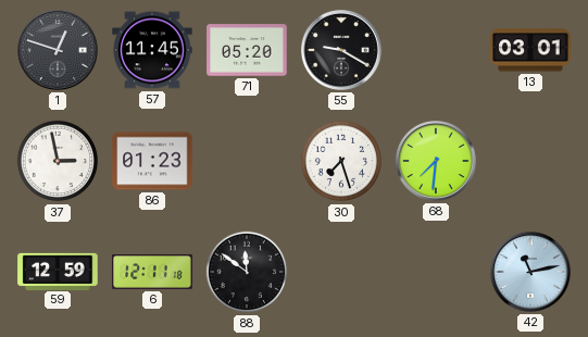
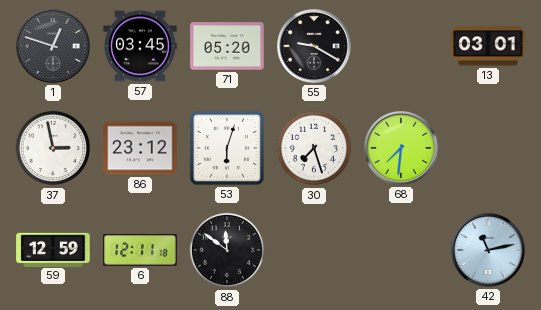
57: 11:45 -> 03:45
86: 01:23 -> 23:12
53: none -> 6:03
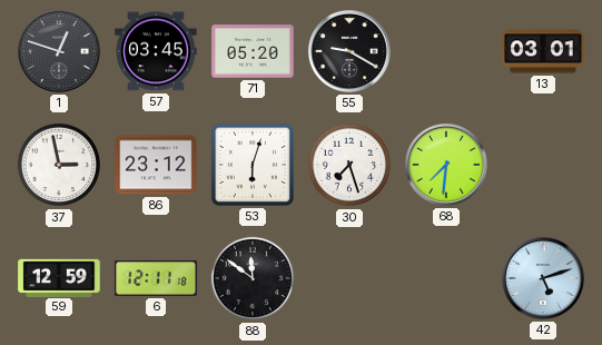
42: 11:13 -> 5:12
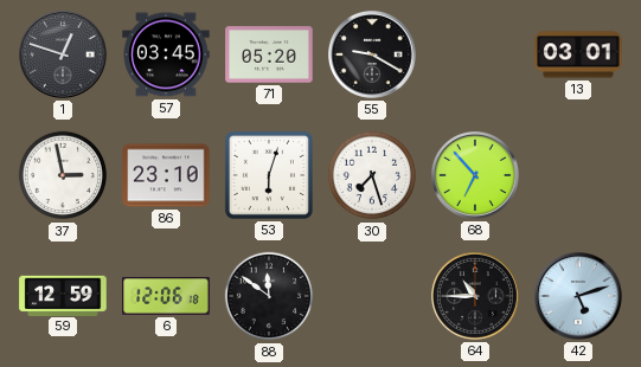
86: 23:12 -> 23:10
68: 7:31 -> 6:53
6: 12:11 -> 12:06
64: none -> 10:45
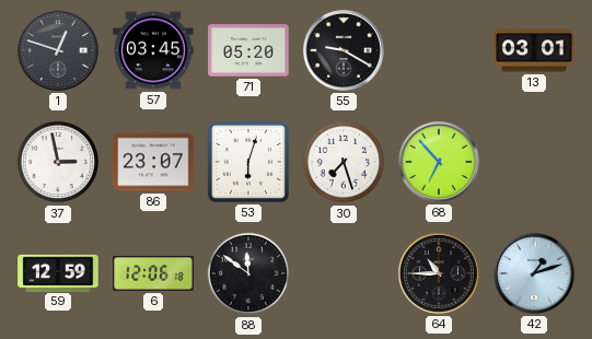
86: 23:10 -> 23:07
42: 5:12 -> 1:12
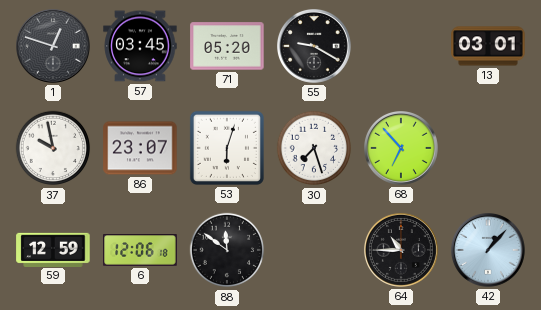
37: 2:58 -> 9:58
42: 1:12 -> 1:07
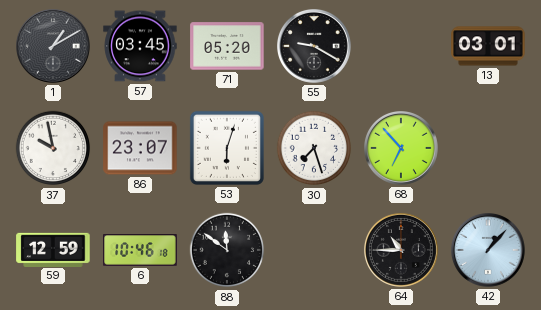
1: 12:48 -> 1:10
6: 12:06 -> 10:46
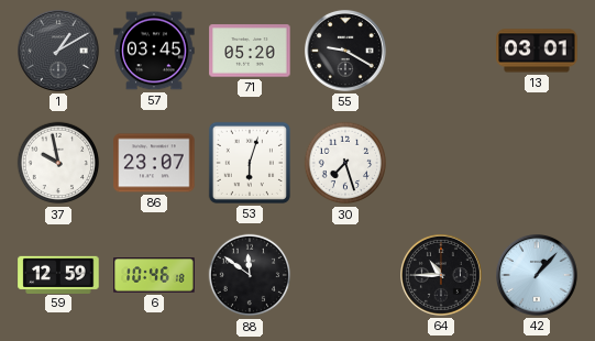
68: 6:53 -> none
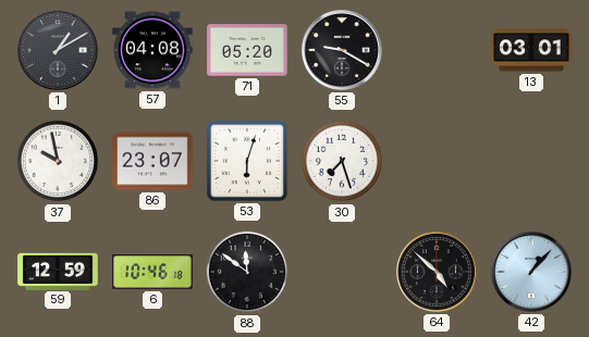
57: 03:45 -> 04:08
64: 10:45 -> 4:52
